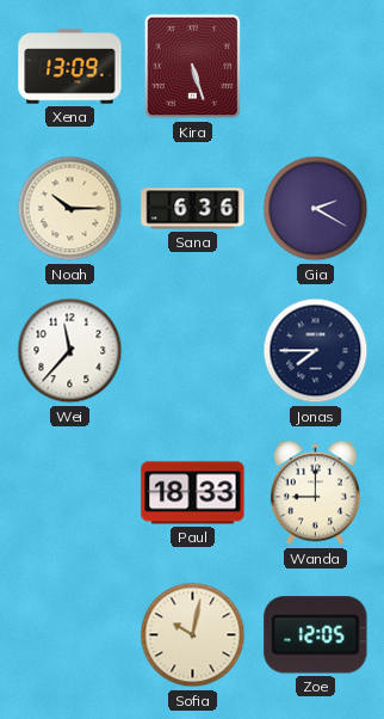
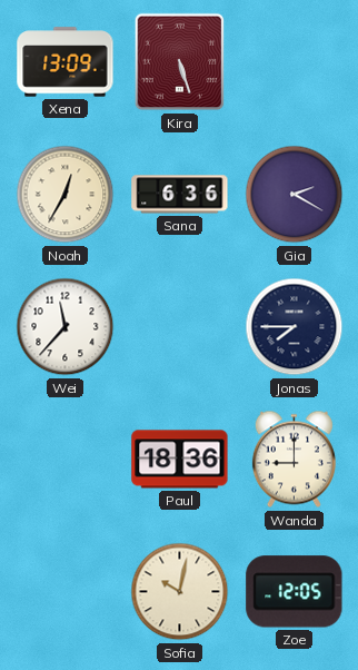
Noah: 10:15 -> 12:35
Paul: 18:33 -> 18:36
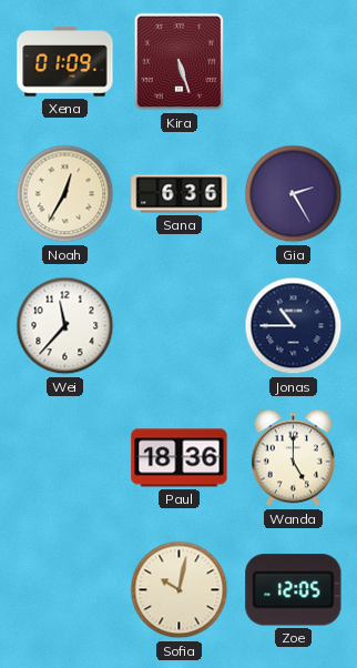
Xena: 13:09 -> 01:09
Gia: 2:20 -> 2:25
Jonas: 7:45 -> 10:45
Wanda: 9:00 -> 5:00
